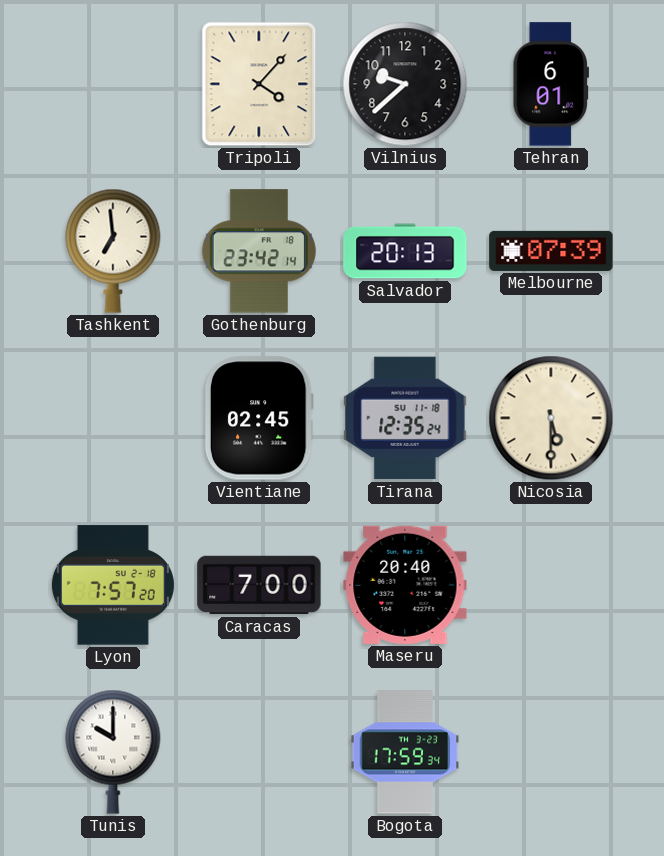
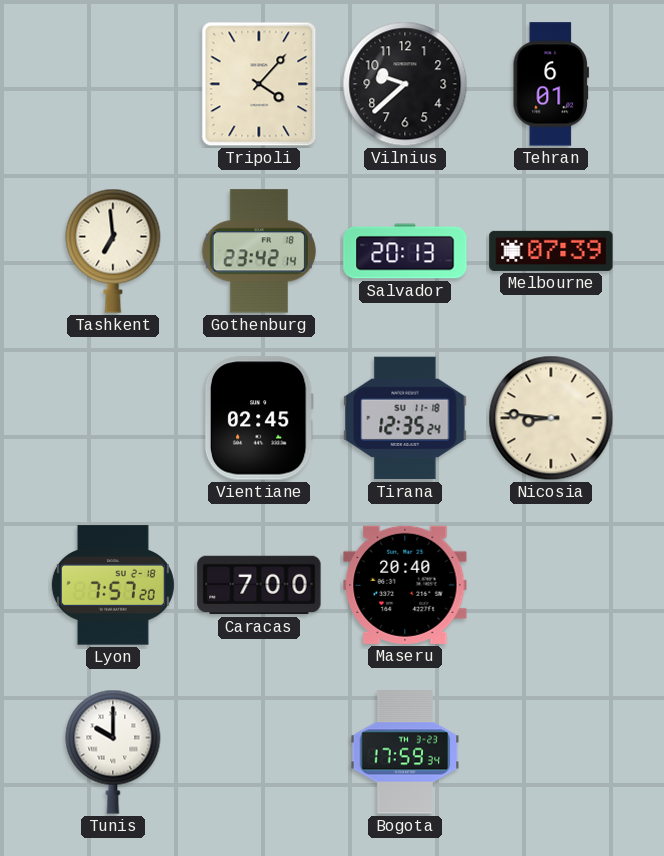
Nicosia: 5:30 -> 8:46
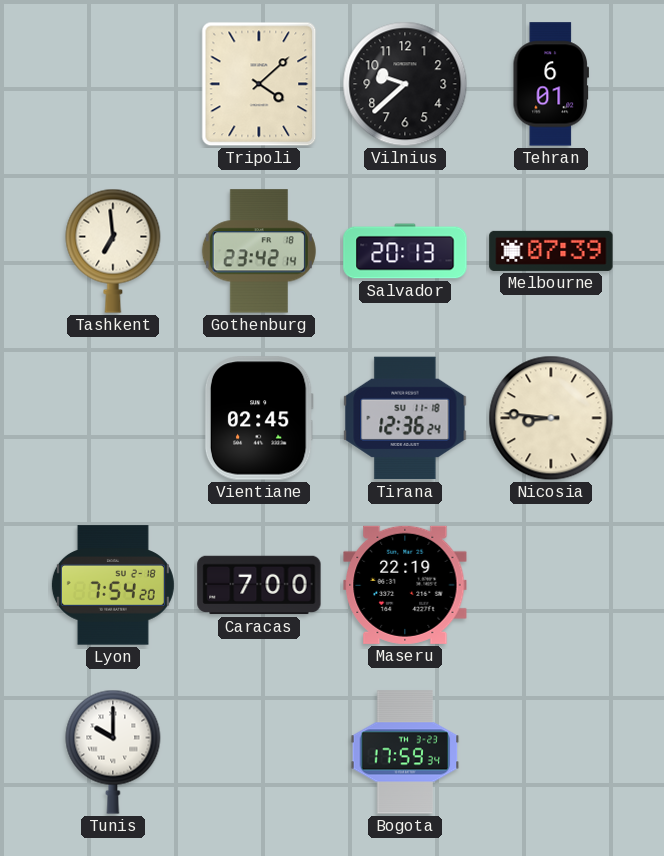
Tripoli: 4:07 -> 4:08
Tirana: 12:35 -> 12:36
Lyon: 7:57 -> 7:54
Maseru: 20:40 -> 22:19
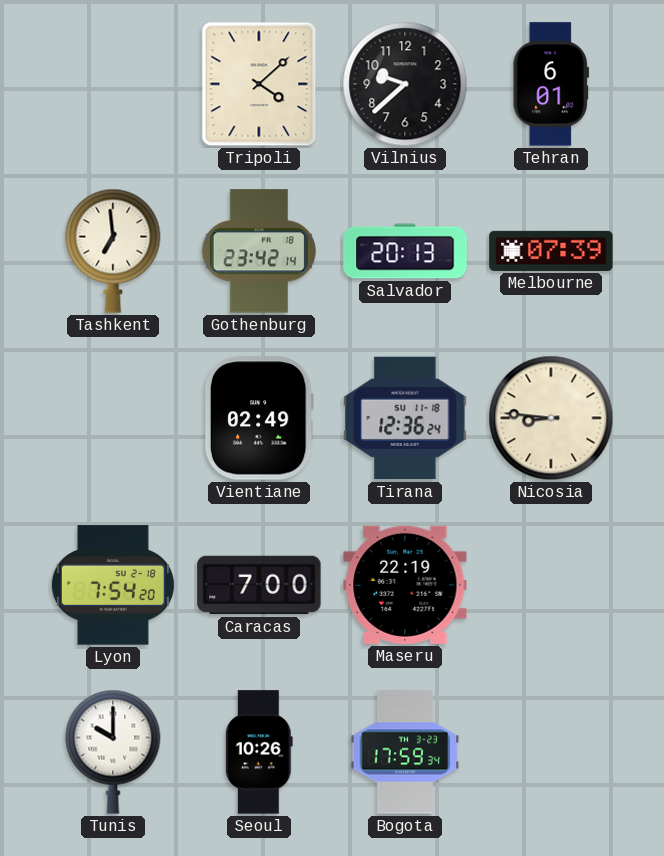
Vientiane: 02:45 -> 02:49
Seoul: none -> 10:26
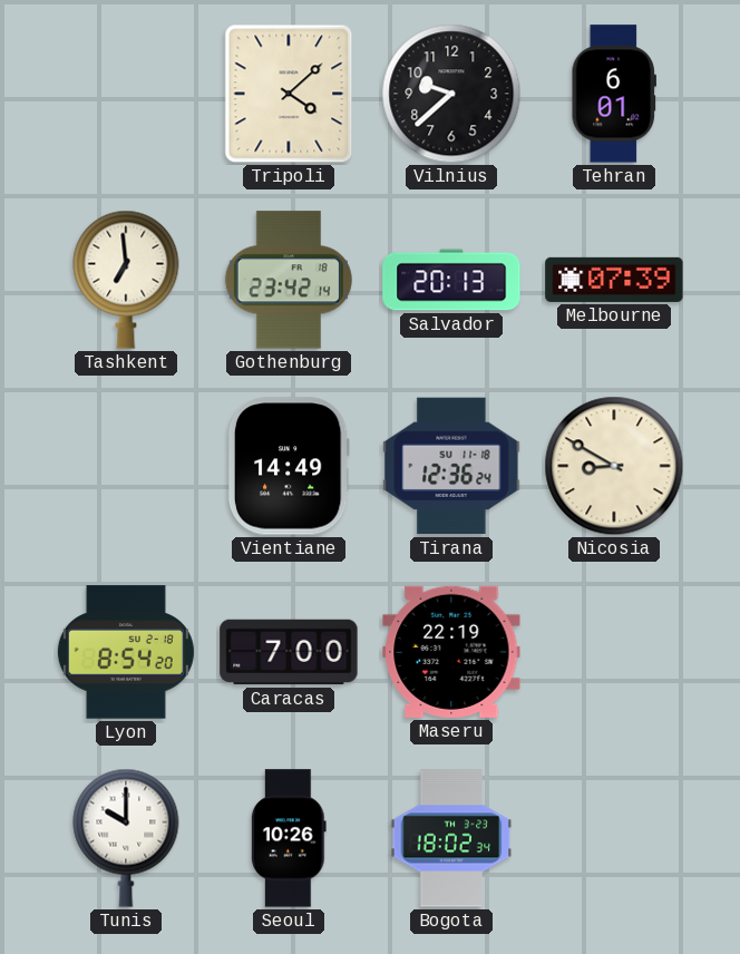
Vientiane: 02:49 -> 14:49
Nicosia: 8:46 -> 8:50
Lyon: 7:54 -> 8:54
Bogota: 17:59 -> 18:02
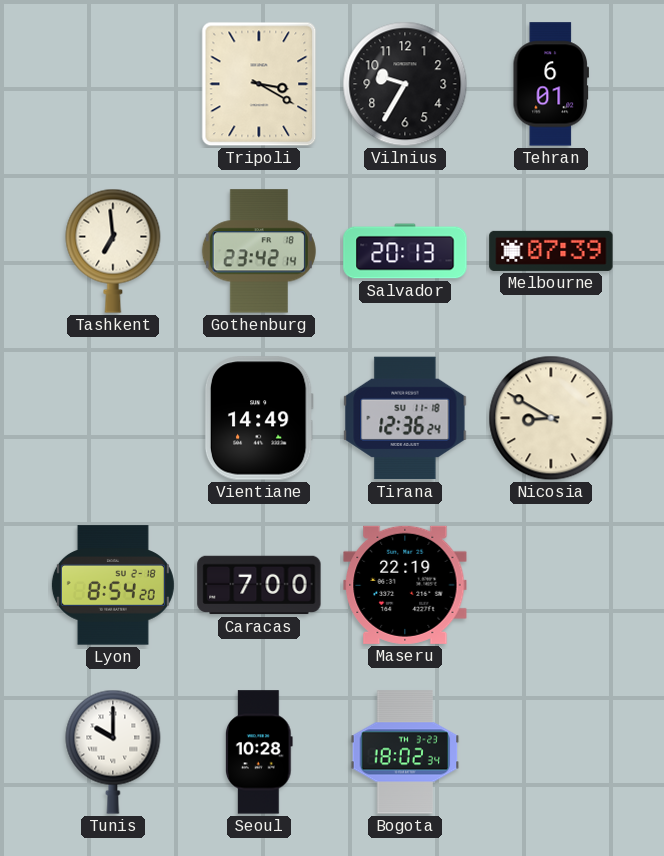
Tripoli: 4:08 -> 3:20
Vilnius: 9:38 -> 9:35
Seoul: 10:26 -> 10:28
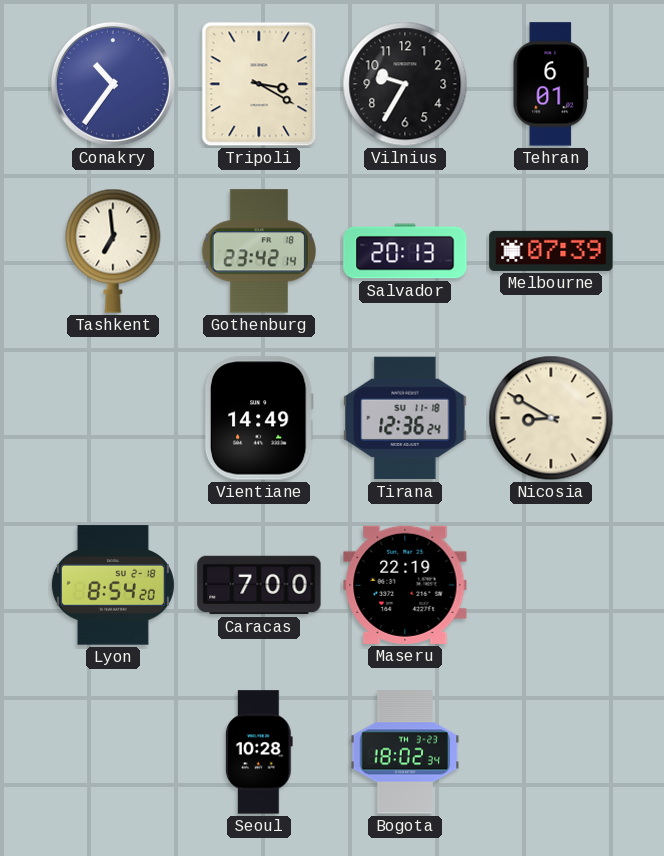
Conakry: none -> 10:36
Tunis: 10:00 -> none
